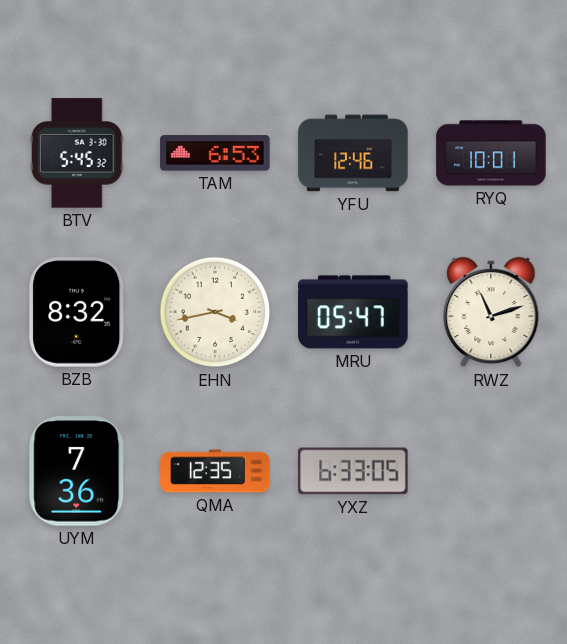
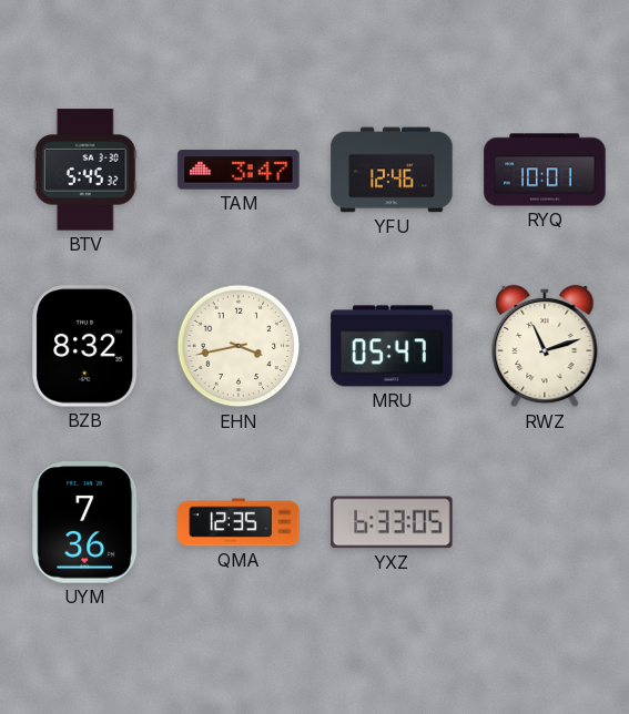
TAM: 6:53 -> 3:47
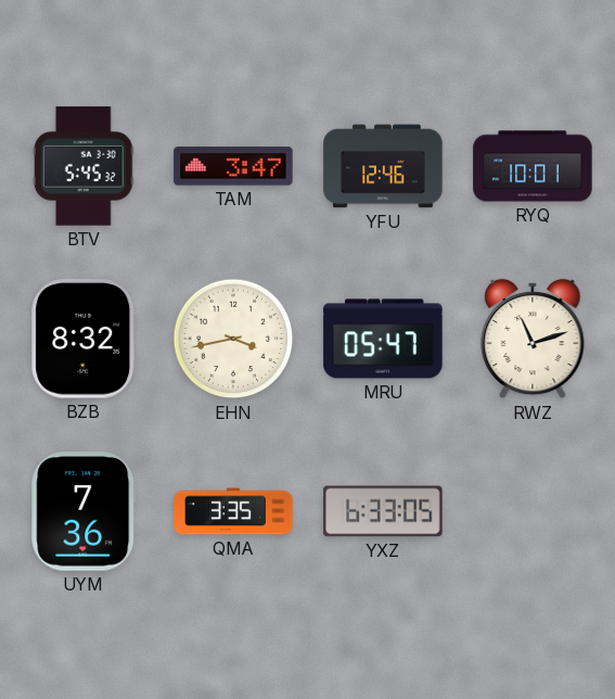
QMA: 12:35 -> 3:35
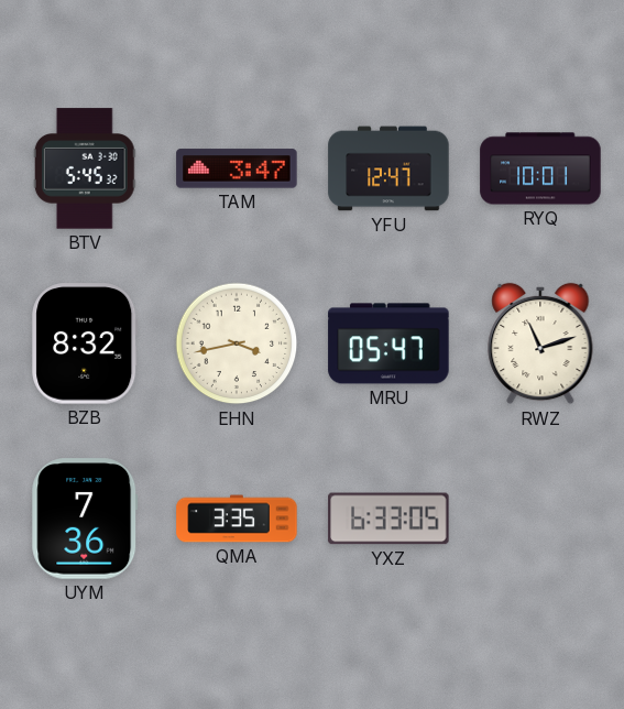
YFU: 12:46 -> 12:47
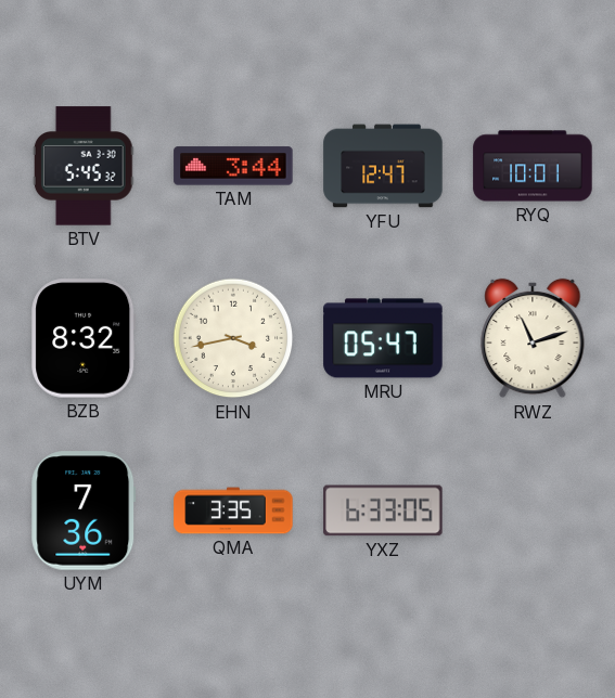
TAM: 3:47 -> 3:44
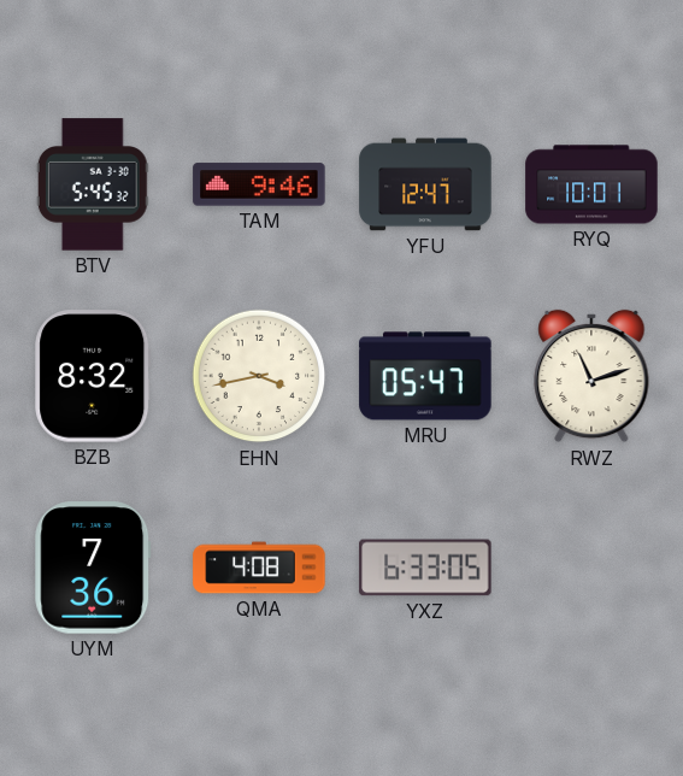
TAM: 3:44 -> 9:46
QMA: 3:35 -> 4:08
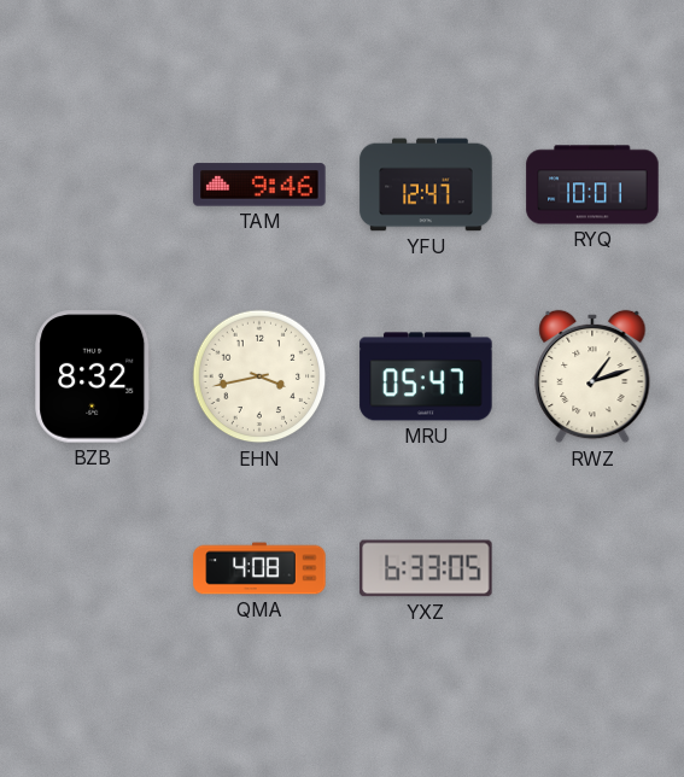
BTV: 5:45 -> none
RWZ: 11:12 -> 1:12
UYM: 7:36 -> none
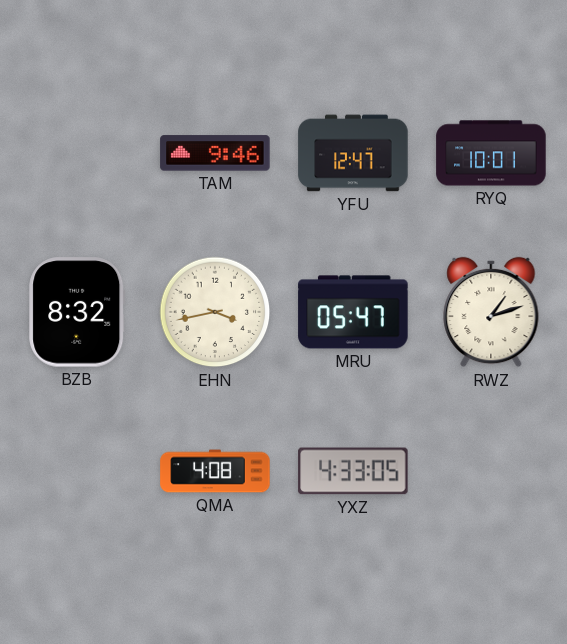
YXZ: 6:33 -> 4:33
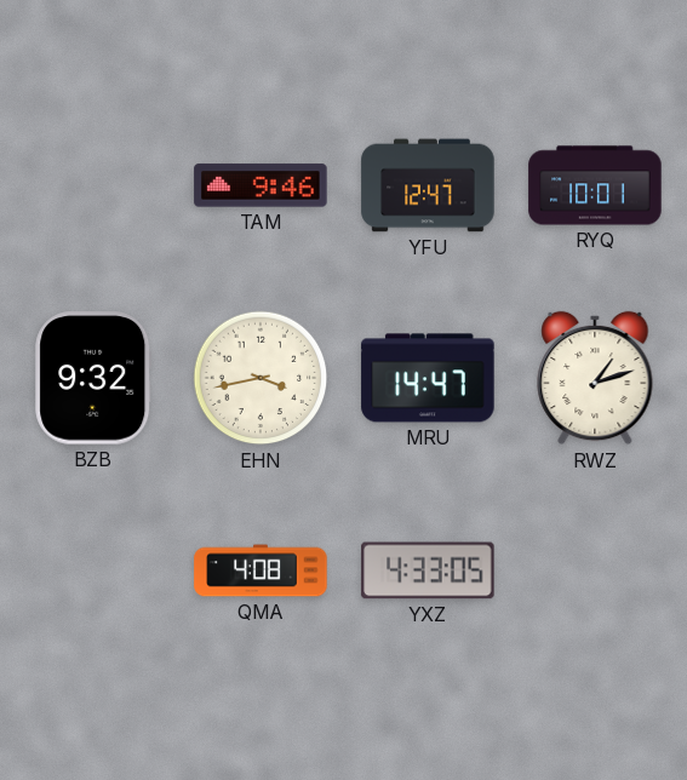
BZB: 8:32 -> 9:32
MRU: 05:47 -> 14:47
